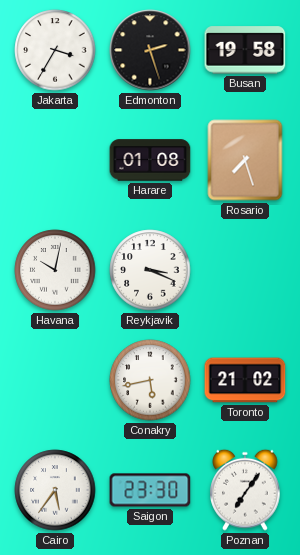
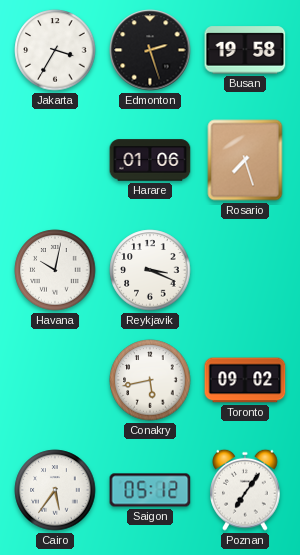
Harare: 01:08 -> 01:06
Toronto: 21:02 -> 09:02
Saigon: 23:30 -> 05:12
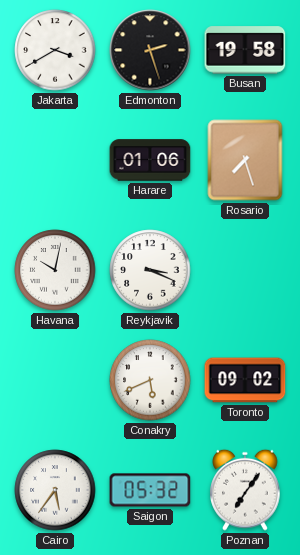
Jakarta: 3:35 -> 3:40
Conakry: 5:43 -> 5:41
Saigon: 05:12 -> 05:32
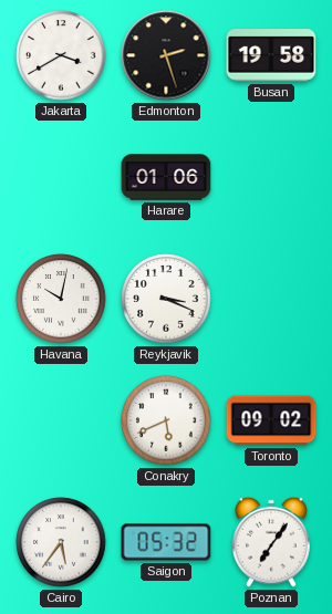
Rosario: 7:27 -> none
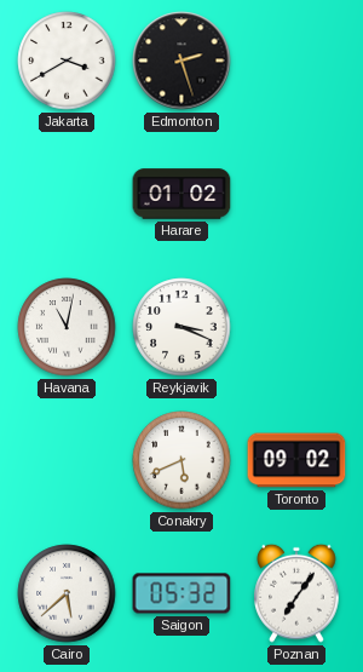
Busan: 19:58 -> none
Harare: 01:06 -> 01:02
Havana: 10:02 -> 11:02
Cairo: 5:36 -> 5:38
